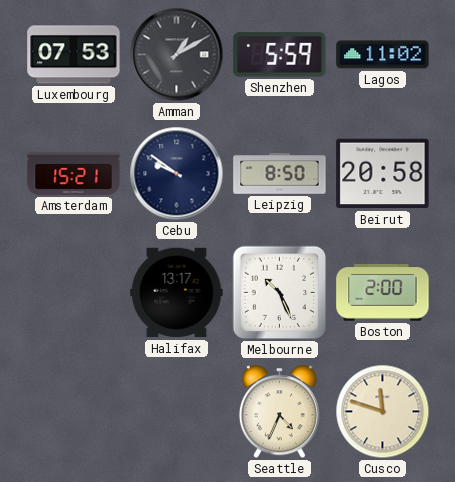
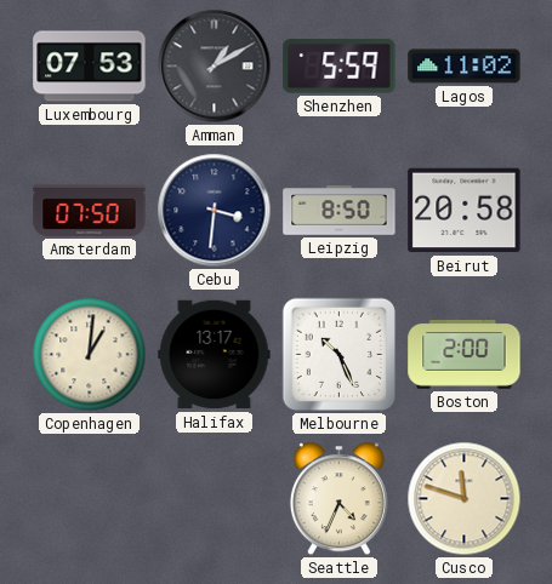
Amsterdam: 15:21 -> 07:50
Cebu: 9:51 -> 3:31
Copenhagen: none -> 1:01
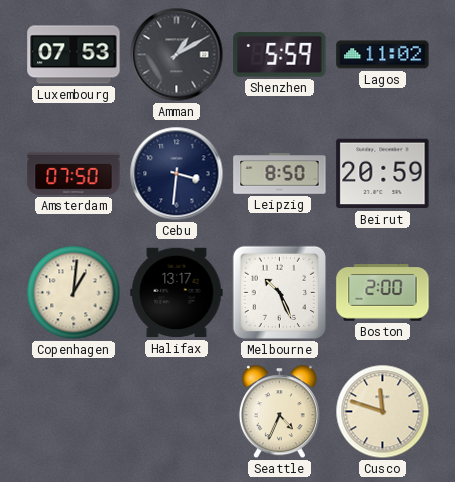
Beirut: 20:58 -> 20:59
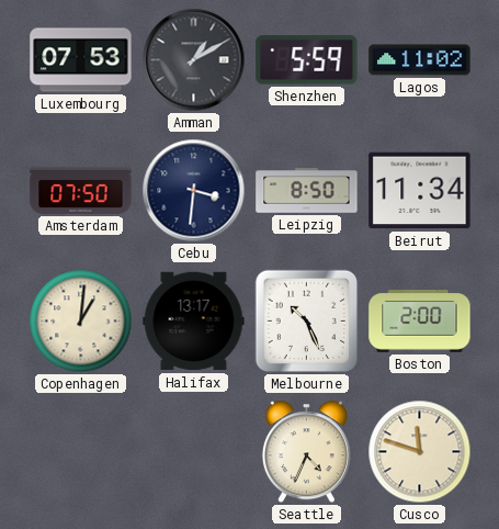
Beirut: 20:59 -> 11:34
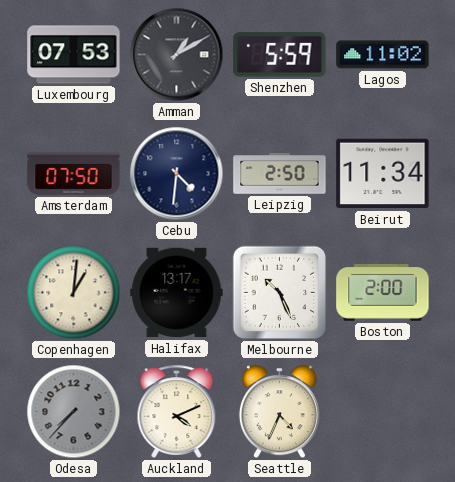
Cebu: 3:31 -> 4:31
Leipzig: 8:50 -> 2:50
Odesa: none -> 7:37
Auckland: none -> 4:11
Cusco: 11:48 -> none
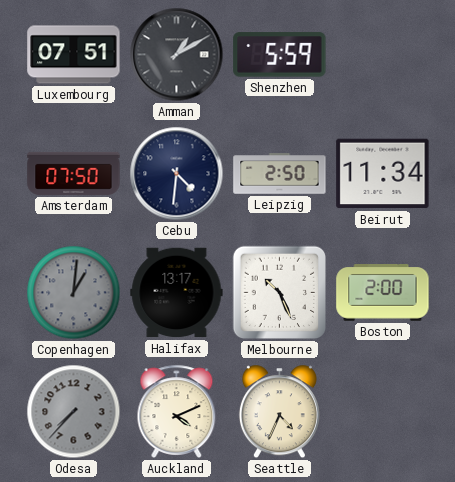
Luxembourg: 07:53 -> 07:51
Lagos: 11:02 -> none
Copenhagen dial: cream -> grey
